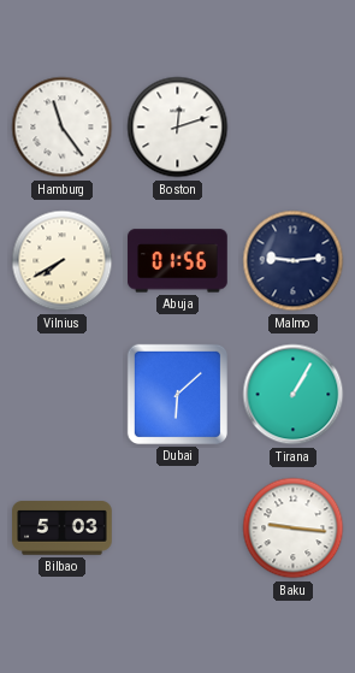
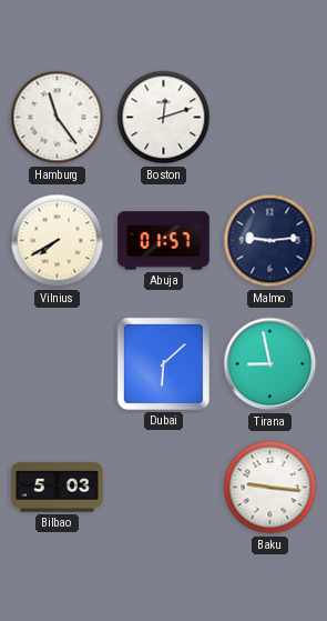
Abuja: 01:56 -> 01:57
Tirana: 1:05 -> 8:58
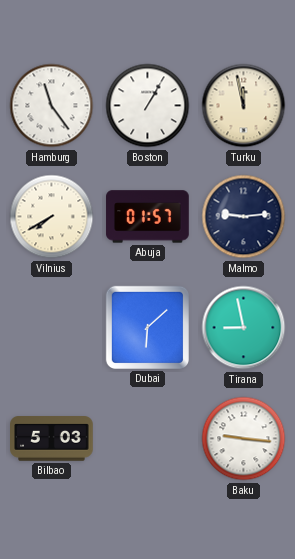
Boston: 12:12 -> 1:05
Turku: none -> 11:58
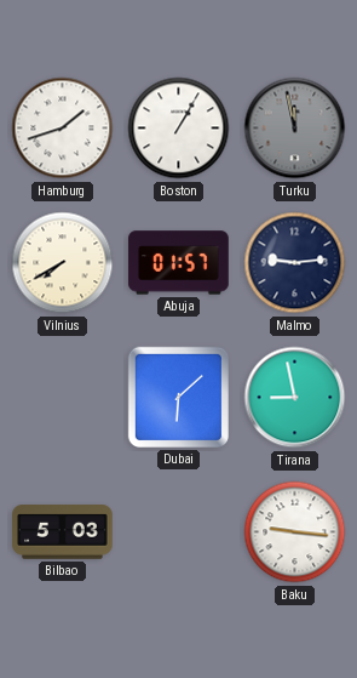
Hamburg: 11:24 -> 1:42
Turku dial: cream -> grey
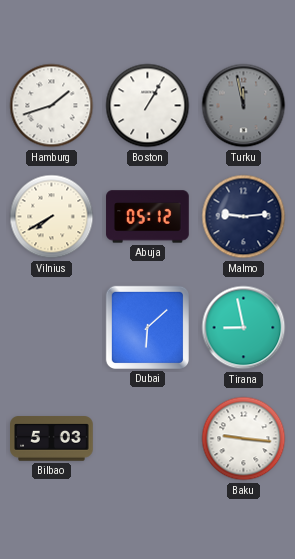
Abuja: 01:57 -> 05:12
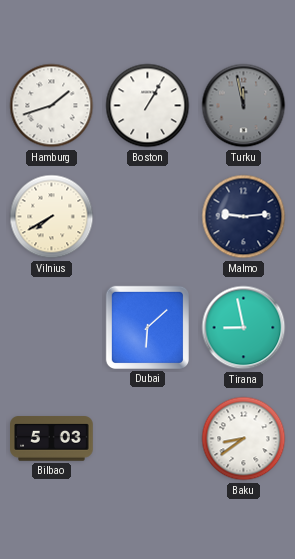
Abuja: 05:12 -> none
Baku: 9:16 -> 8:39
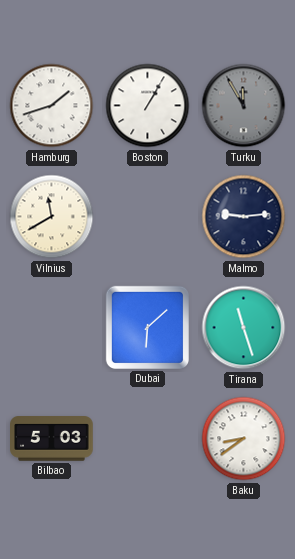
Turku: 11:58 -> 11:55
Vilnius: 7:40 -> 11:40
Tirana: 8:58 -> 11:27
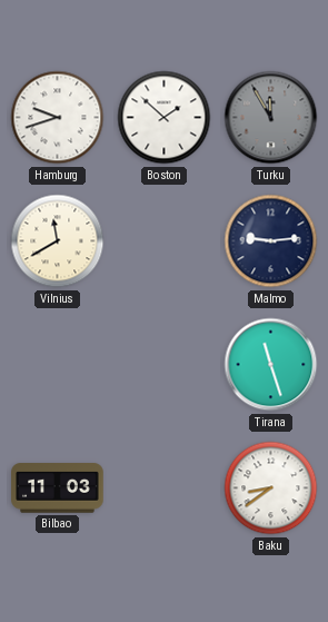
Hamburg: 1:42 -> 9:42
Boston: 1:05 -> 1:52
Dubai: 6:08 -> none
Bilbao: 5:03 -> 11:03
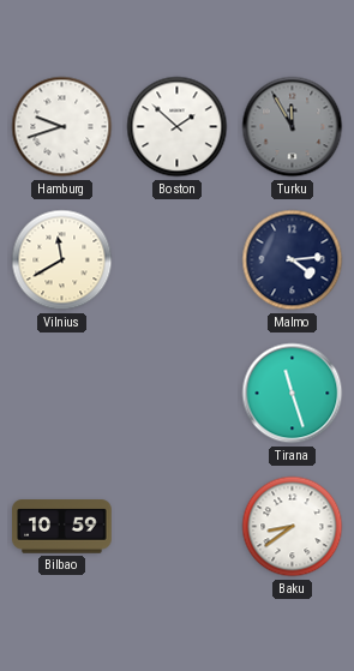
Malmo: 9:14 -> 4:14
Bilbao: 11:03 -> 10:59
